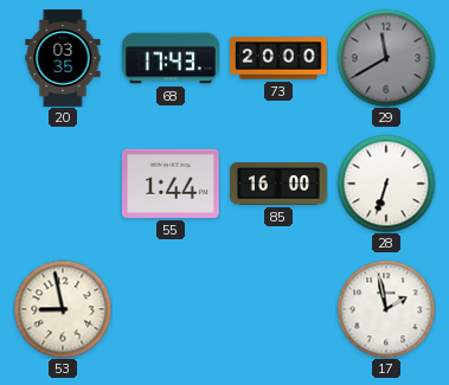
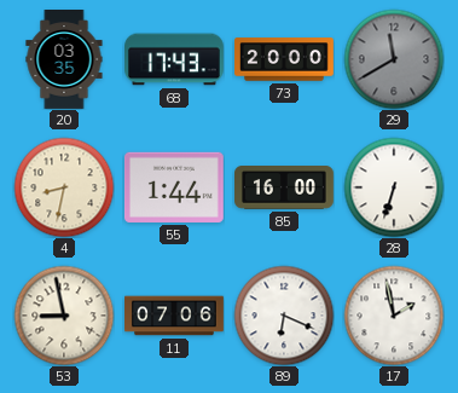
4: none -> 8:32
11: none -> 07:06
89: none -> 6:19
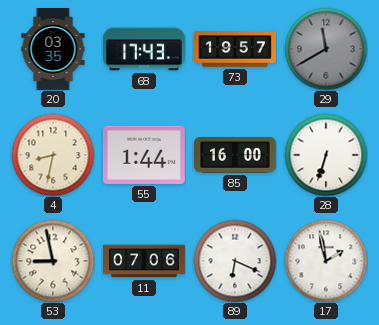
73: 20:00 -> 19:57
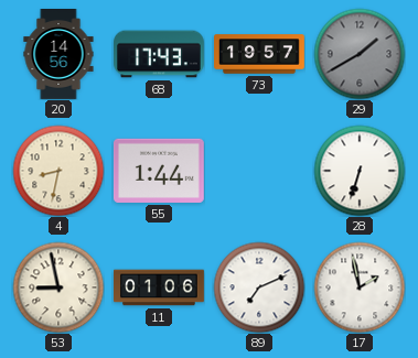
20: 03:35 -> 14:56
29: 11:40 -> 1:40
85: 16:00 -> none
11: 07:06 -> 01:06
89: 6:19 -> 7:11
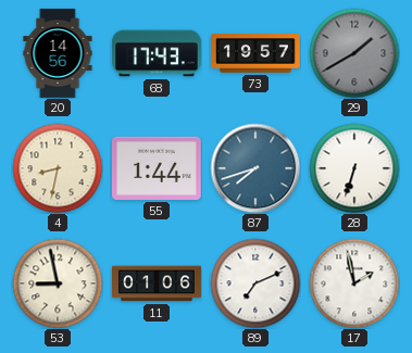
87: none -> 7:42
